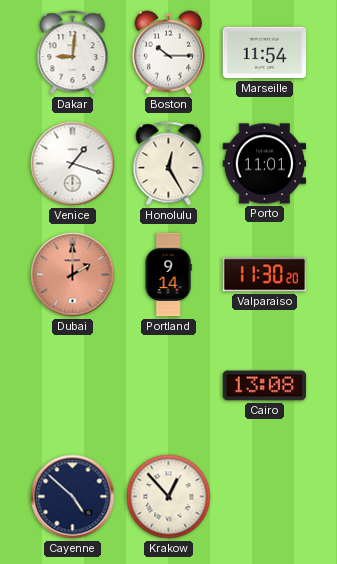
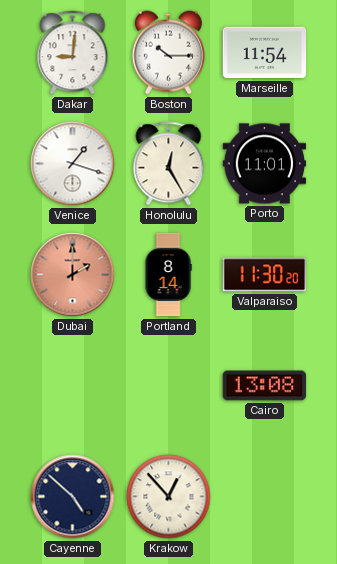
Portland: 9:14 -> 8:14
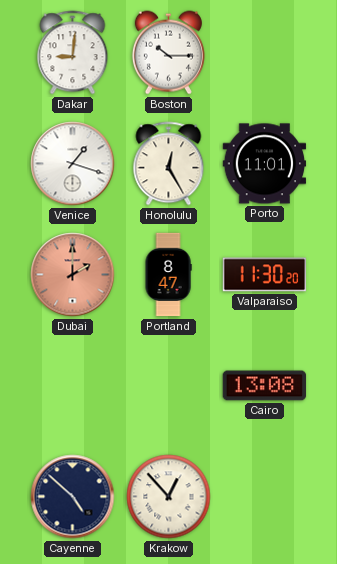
Marseille: 11:54 -> none
Portland: 8:14 -> 8:47
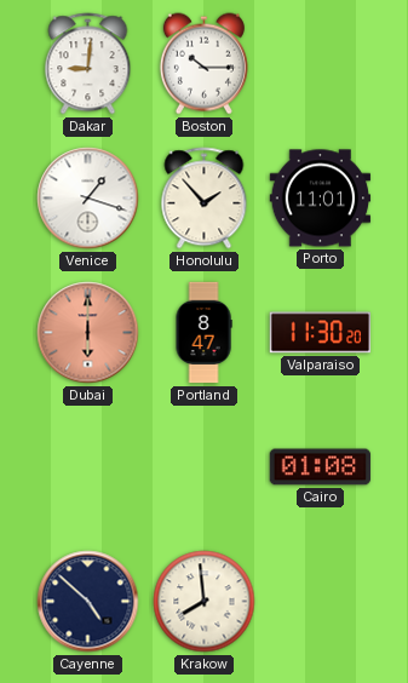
Honolulu: 12:25 -> 1:53
Dubai: 2:00 -> 6:00
Cairo: 13:08 -> 01:08
Krakow: 12:53 -> 7:59
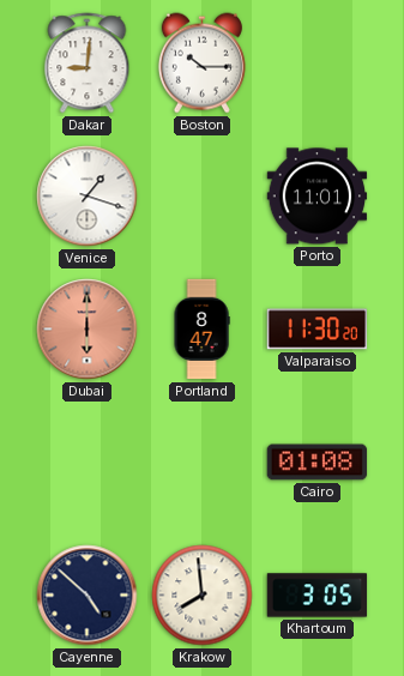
Honolulu: 1:53 -> none
Khartoum: none -> 3:05
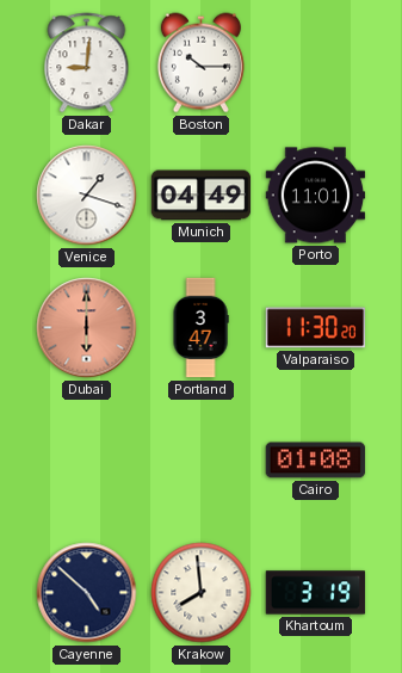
Munich: none -> 04:49
Portland: 8:47 -> 3:47
Khartoum: 3:05 -> 3:19
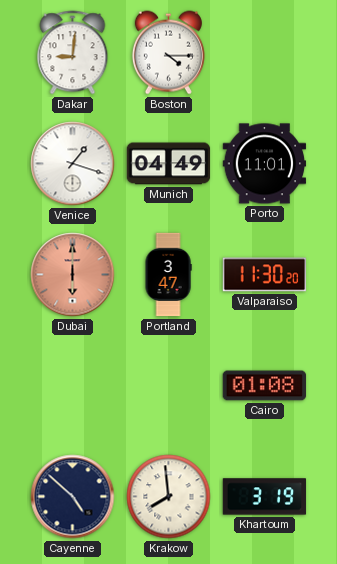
Boston: 10:15 -> 4:15
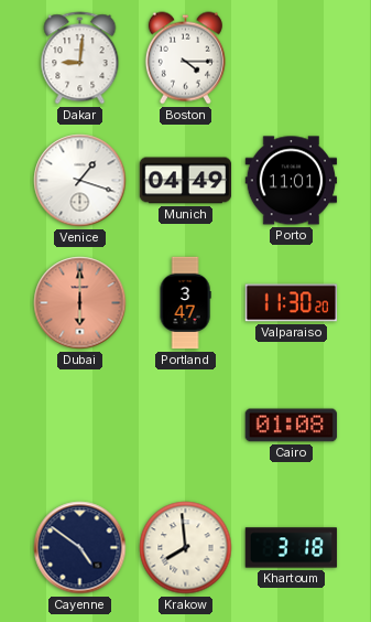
Cayenne: 4:52 -> 4:51
Khartoum: 3:19 -> 3:18
